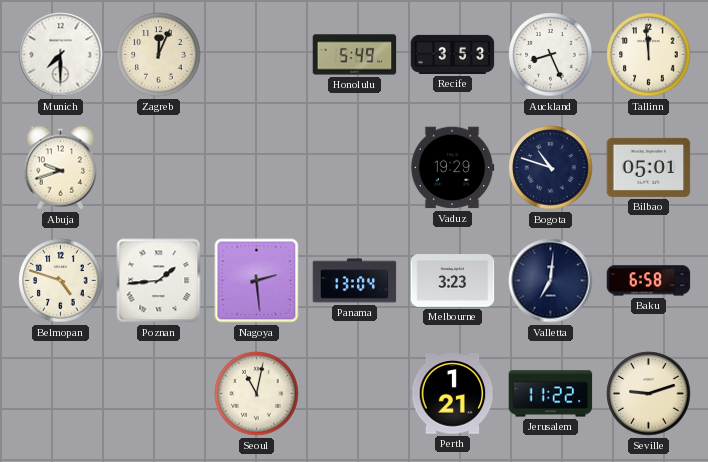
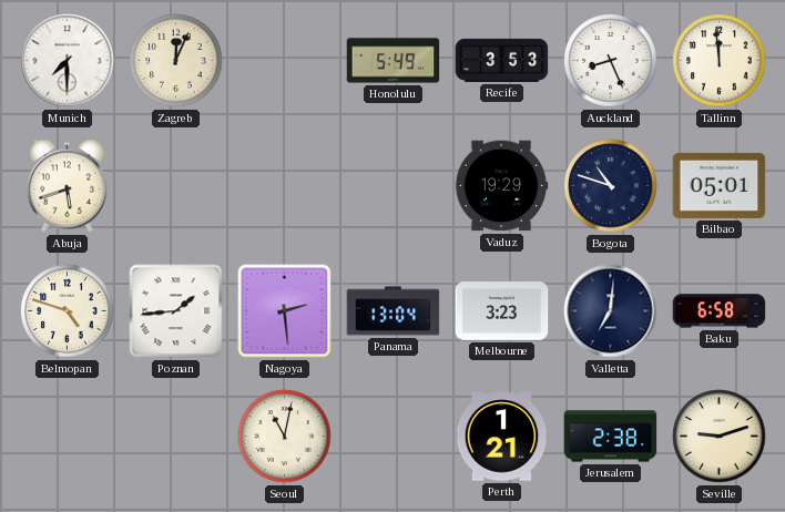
Abuja: 9:42 -> 5:42
Jerusalem: 11:22 -> 2:38
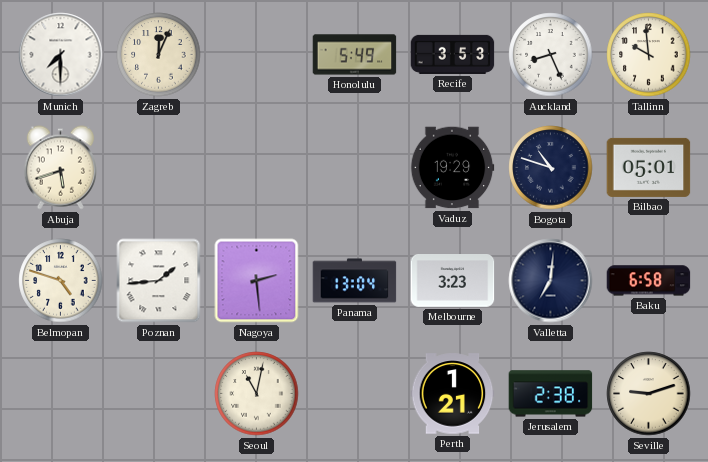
Tallinn: 11:59 -> 9:59
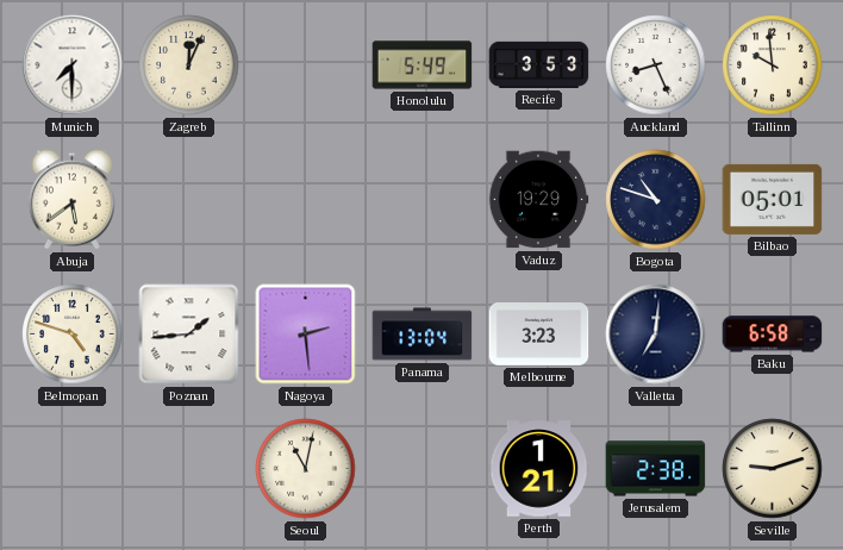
Abuja: 5:42 -> 5:39
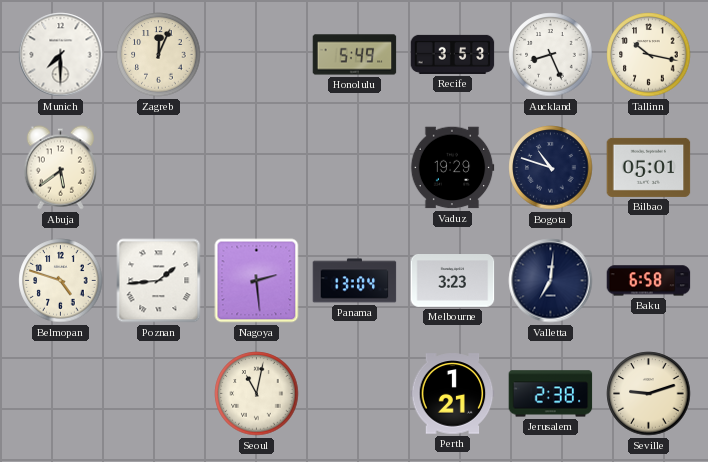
Tallinn: 9:59 -> 10:17
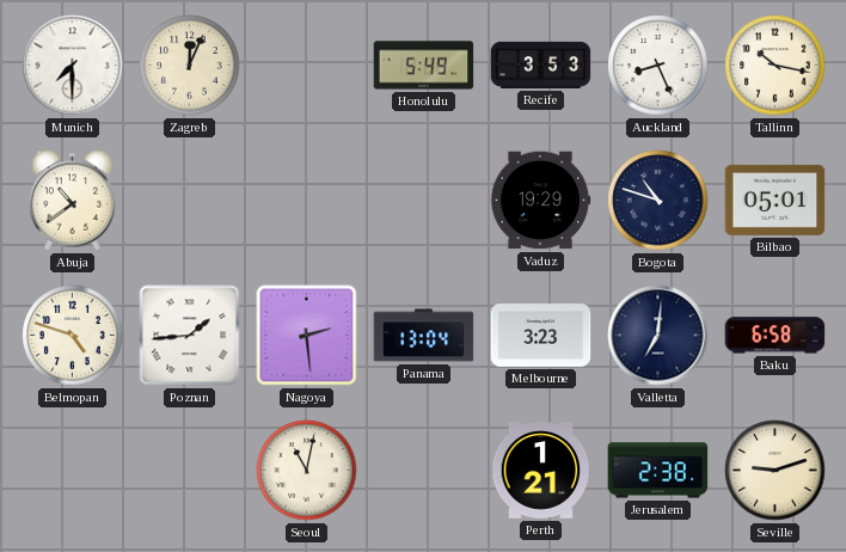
Abuja: 5:39 -> 10:39
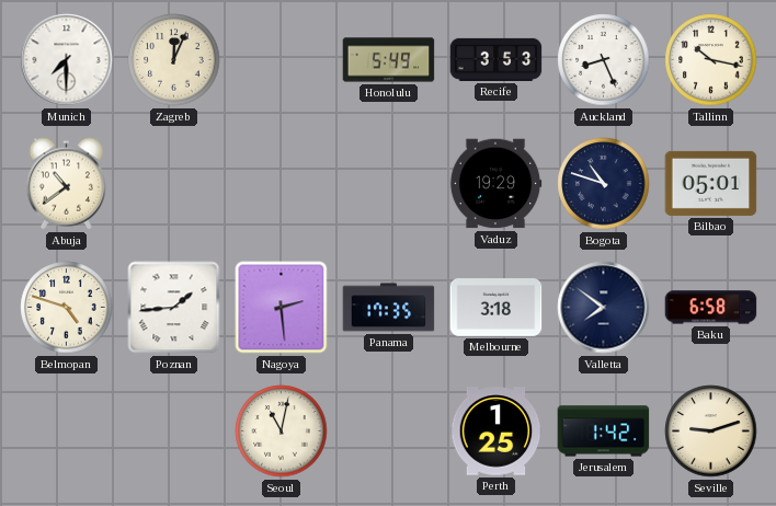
Panama: 13:04 -> 17:35
Melbourne: 3:23 -> 3:18
Valletta: 7:01 -> 7:51
Perth: 1:21 -> 1:25
Jerusalem: 2:38 -> 1:42
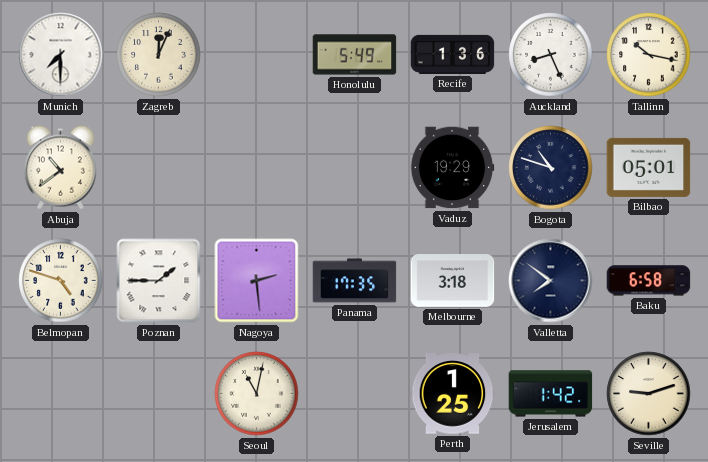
Recife: 3:53 -> 1:36
Poznan: 1:44 -> 1:45
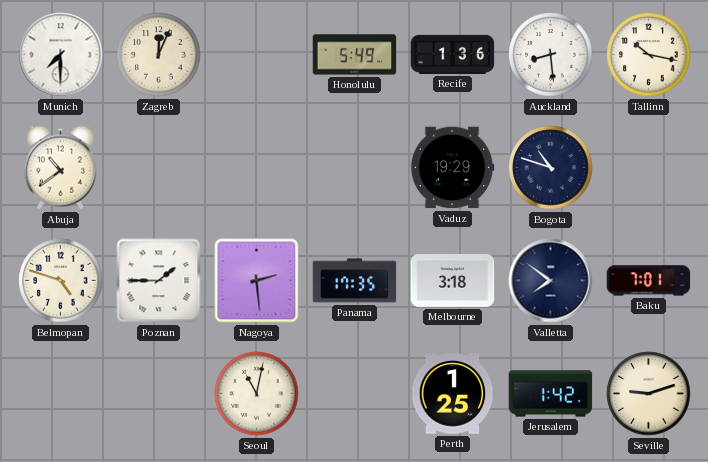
Auckland: 8:26 -> 8:29
Bilbao: 05:01 -> none
Baku: 6:58 -> 7:01
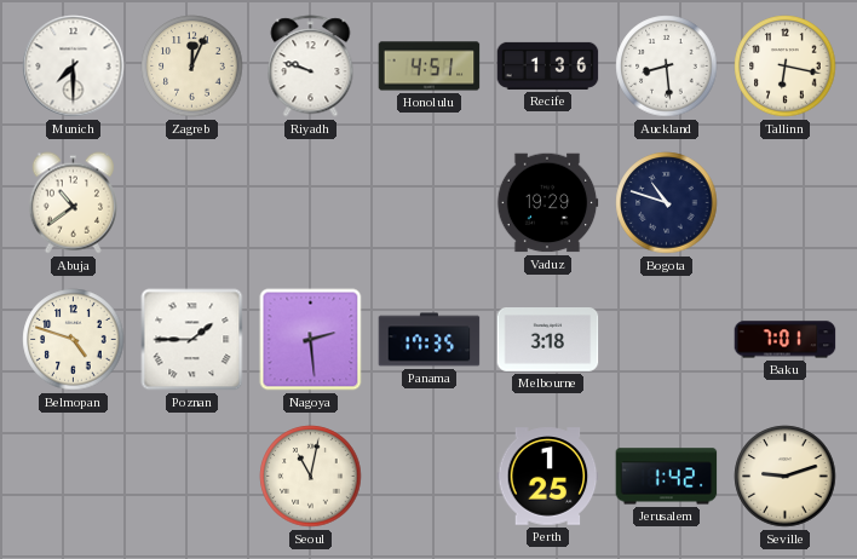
Riyadh: none -> 9:48
Honolulu: 5:49 -> 4:51
Tallinn: 10:17 -> 6:17
Valletta: 7:51 -> none
